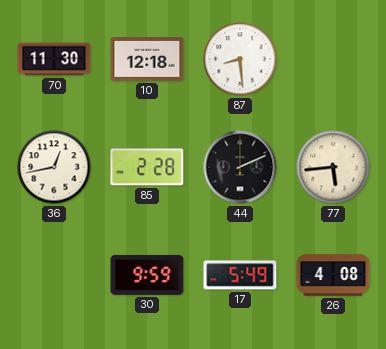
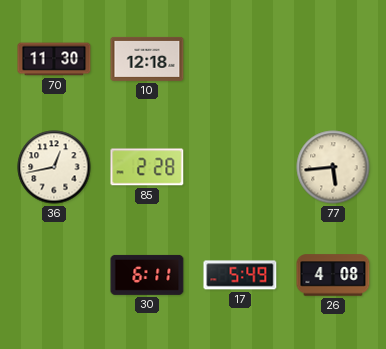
87: 8:29 -> none
44: 2:11 -> none
30: 9:59 -> 6:11
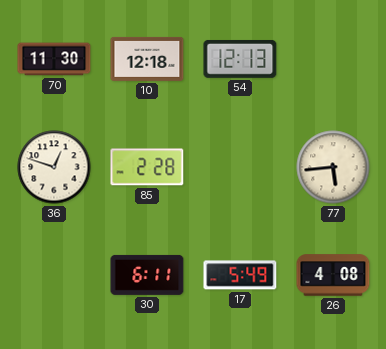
54: none -> 12:13
36: 12:43 -> 12:48
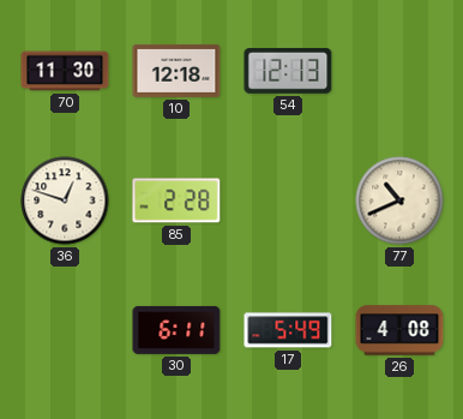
77: 5:44 -> 10:41
